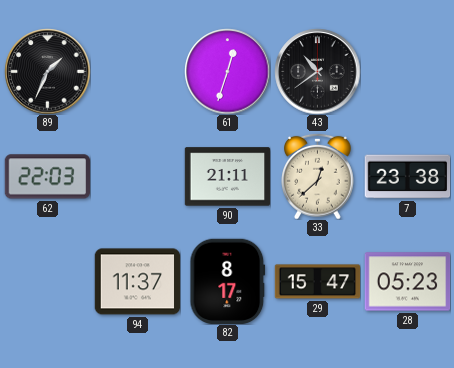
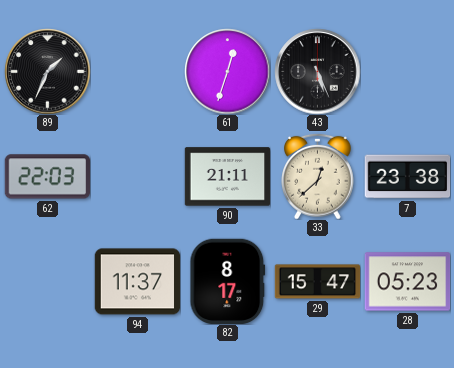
43: 10:39 -> 5:26
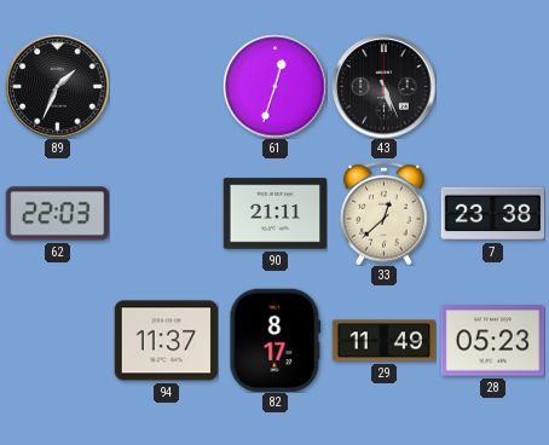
29: 15:47 -> 11:49
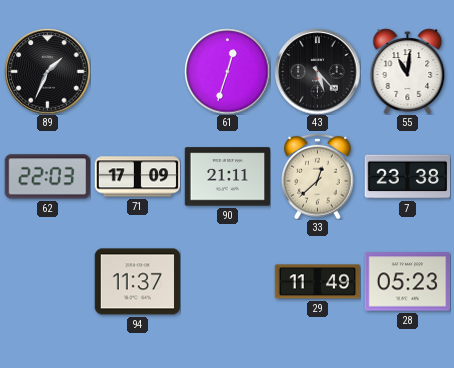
43: 5:26 -> 5:23
55: none -> 11:01
71: none -> 17:09
82: 8:17 -> none
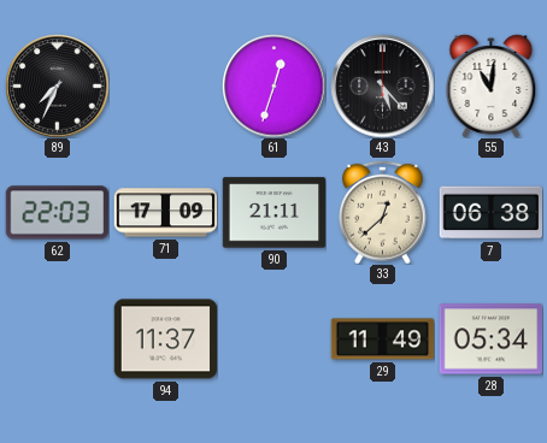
89: 1:34 -> 7:34
7: 23:38 -> 06:38
28: 05:23 -> 05:34
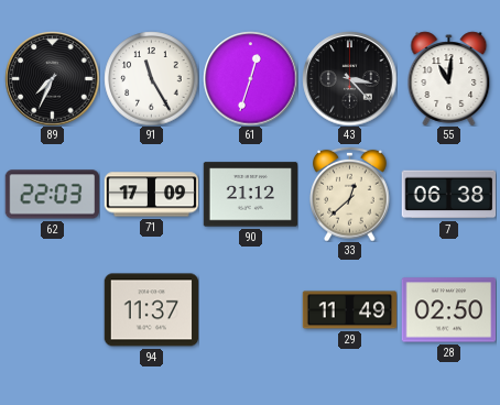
91: none -> 11:25
43: 5:23 -> 3:23
90: 21:11 -> 21:12
28: 05:34 -> 02:50
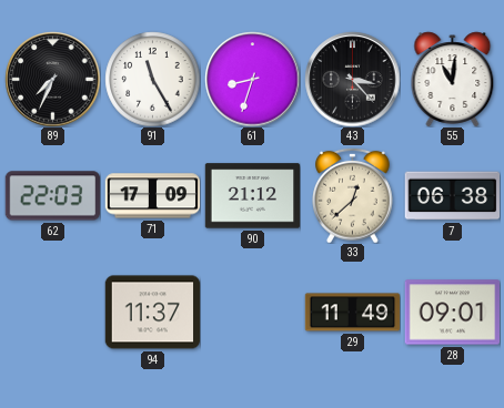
61: 12:33 -> 8:33
28: 02:50 -> 09:01
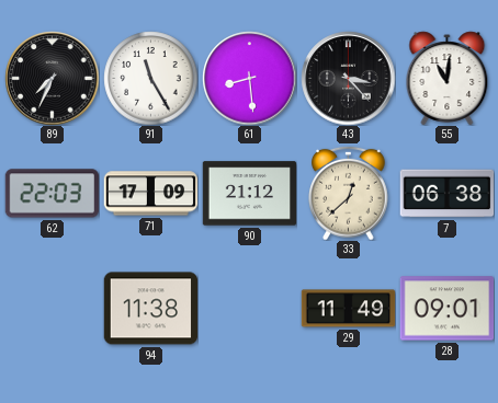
61: 8:33 -> 8:29
94: 11:37 -> 11:38
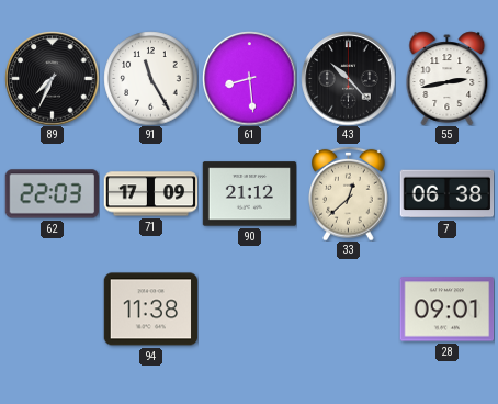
43: 3:23 -> 10:23
55: 11:01 -> 2:43
29: 11:49 -> none
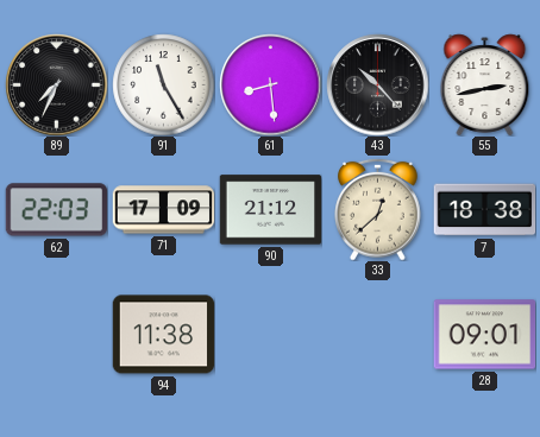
7: 06:38 -> 18:38
